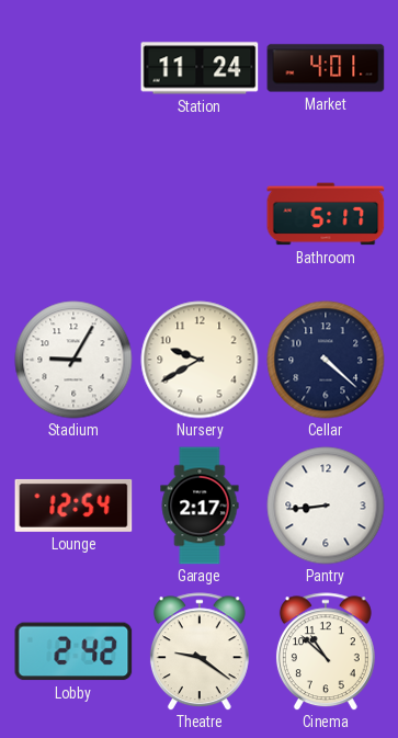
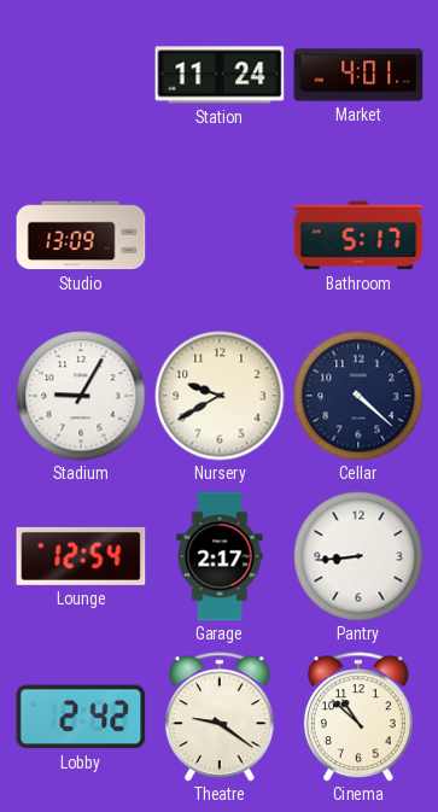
Studio: none -> 13:09
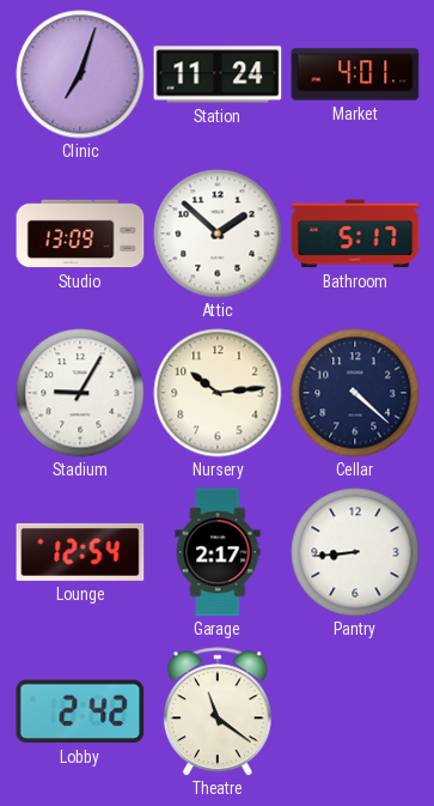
Clinic: none -> 7:03
Attic: none -> 1:52
Nursery: 9:40 -> 10:14
Theatre: 9:21 -> 11:21
Cinema: 10:52 -> none
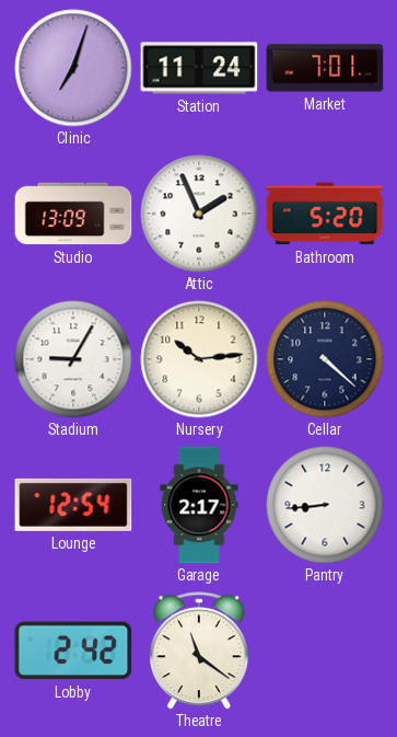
Market: 4:01 -> 7:01
Attic: 1:52 -> 1:56
Bathroom: 5:17 -> 5:20
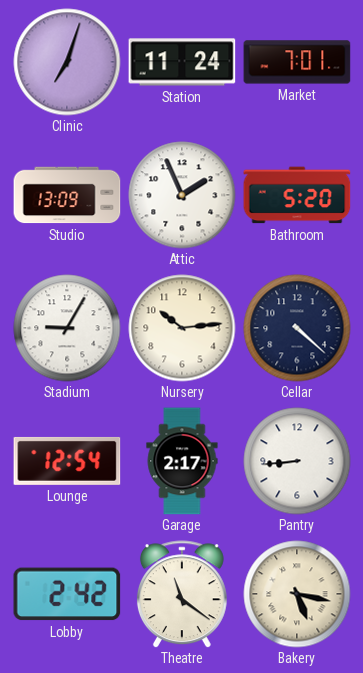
Bakery: none -> 5:17
